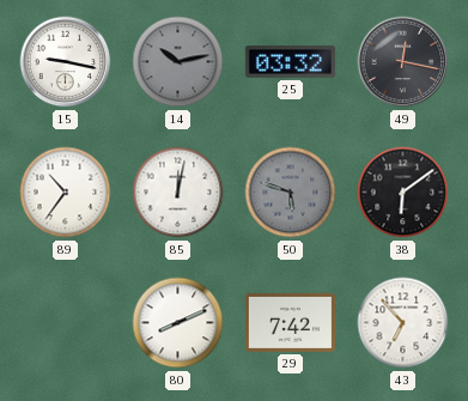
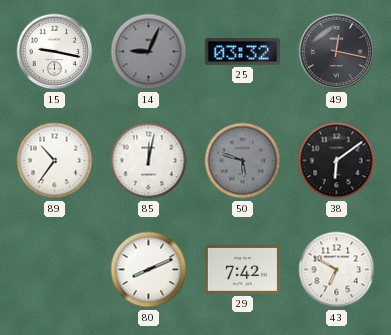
14: 10:13 -> 9:04
43: 6:53 -> 6:50
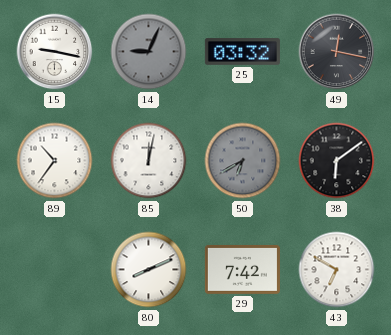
50: 5:48 -> 6:40
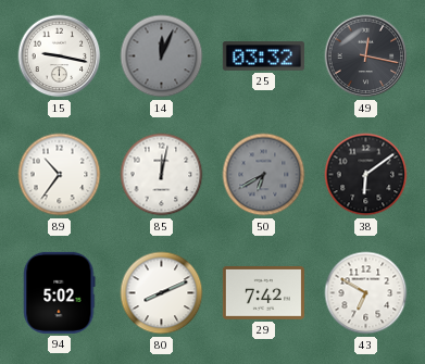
14: 9:04 -> 12:04
94: none -> 5:02
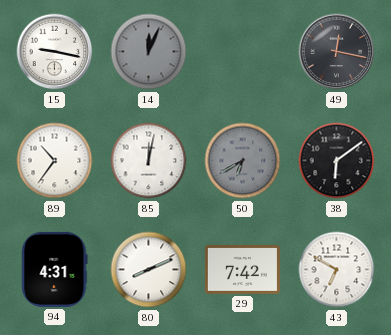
25: 03:32 -> none
94: 5:02 -> 4:31
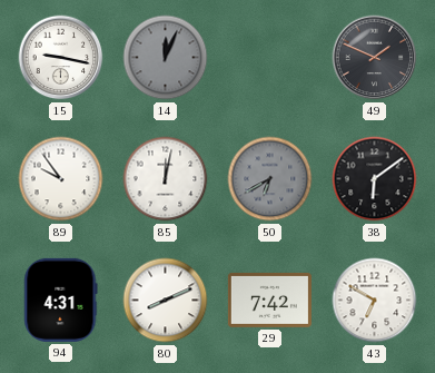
49: 12:17 -> 1:49
89: 10:36 -> 9:54
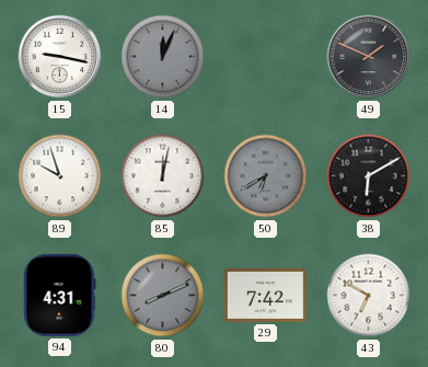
89: 9:54 -> 9:57
38: 6:09 -> 6:10
80 dial: white -> grey
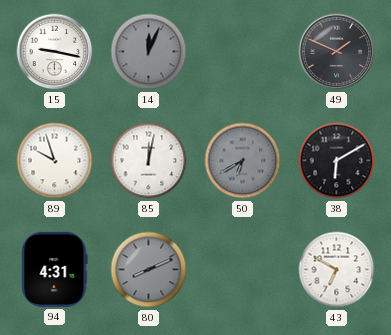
29: 7:42 -> none
